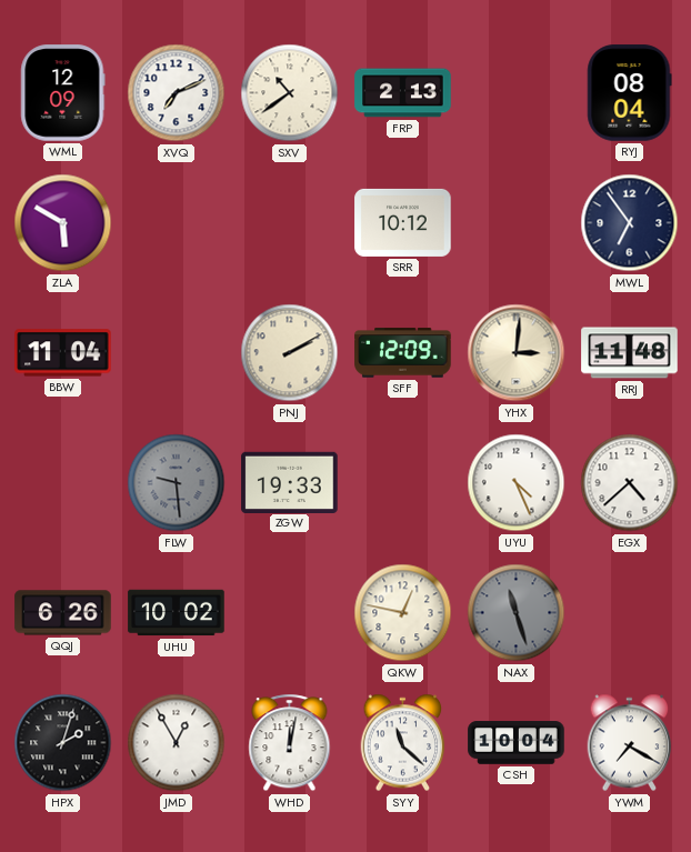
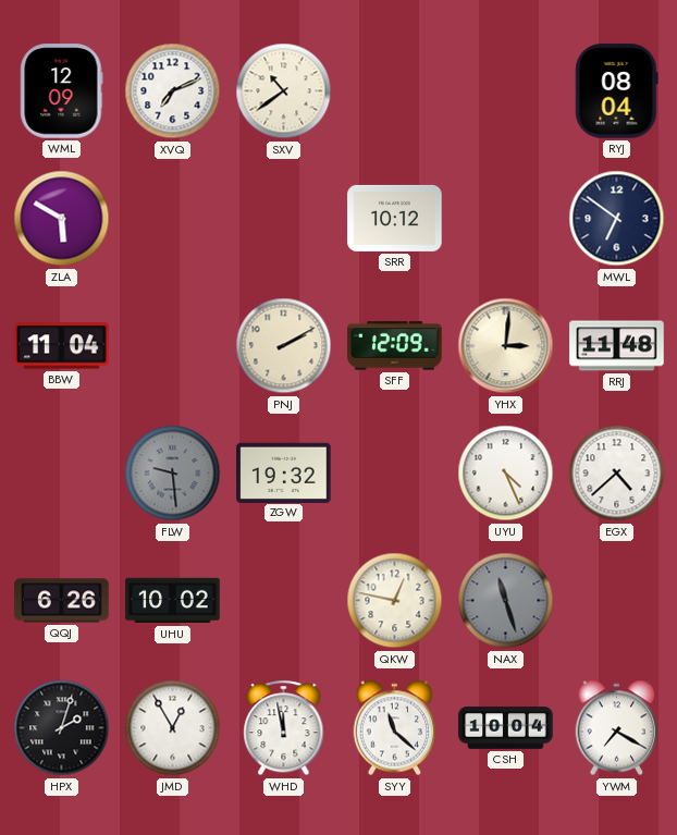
FRP: 2:13 -> none
MWL: 6:54 -> 6:51
ZGW: 19:33 -> 19:32
WHD: 12:02 -> 11:58
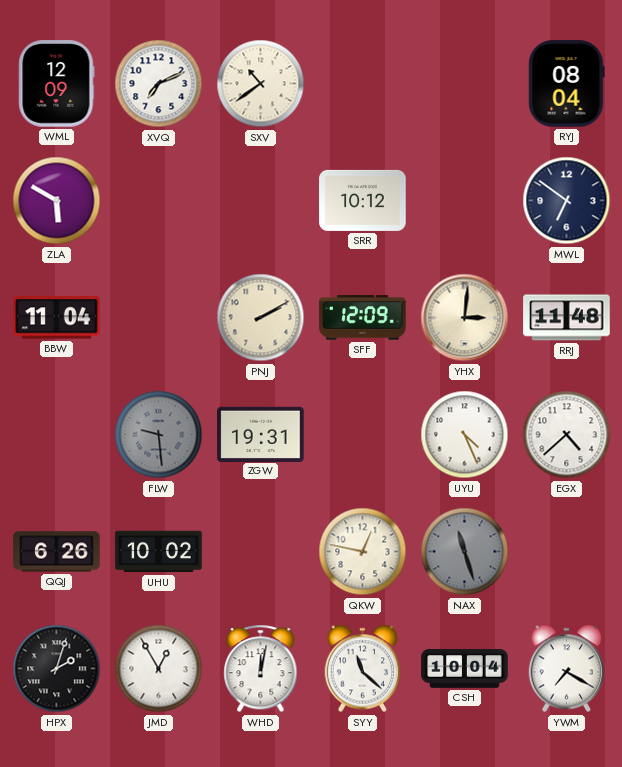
ZGW: 19:32 -> 19:31
WHD: 11:58 -> 12:02
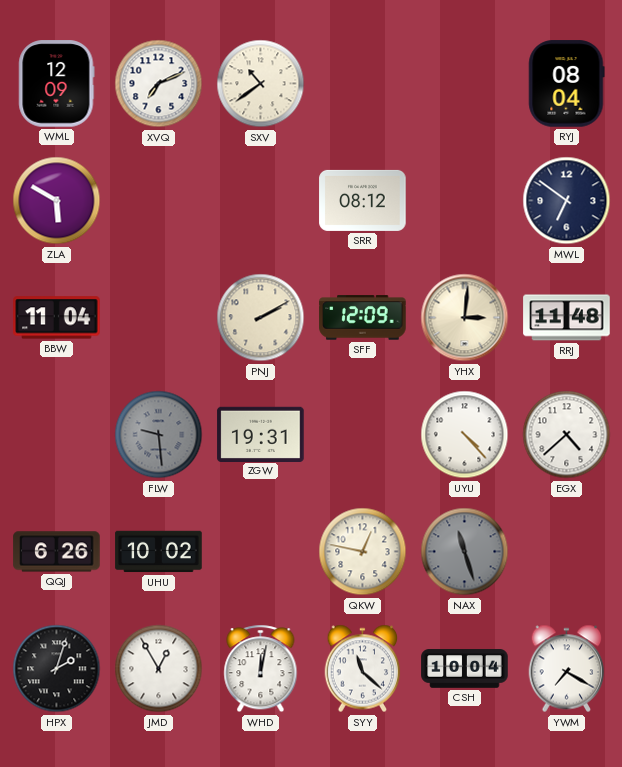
SRR: 10:12 -> 08:12
UYU: 4:26 -> 4:23
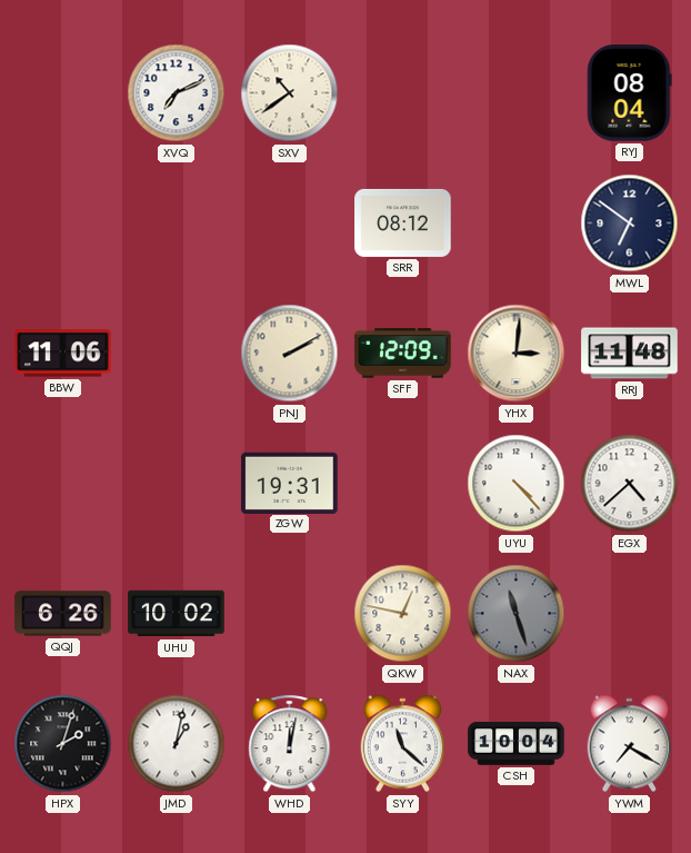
WML: 12:09 -> none
ZLA: 5:50 -> none
BBW: 11:04 -> 11:06
FLW: 9:29 -> none
JMD: 12:55 -> 1:02
